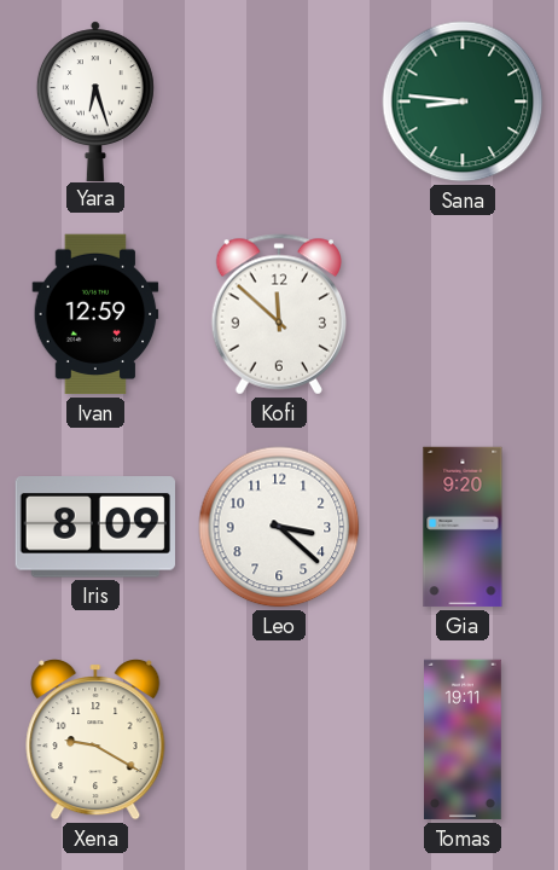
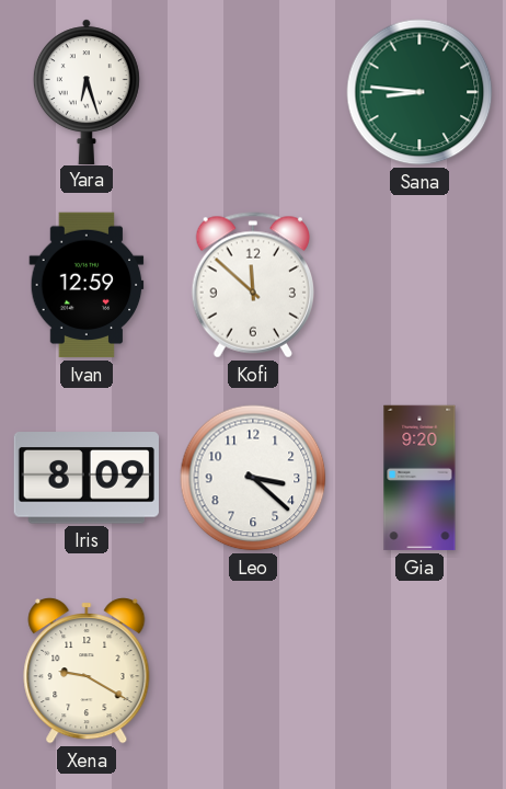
Tomas: 19:11 -> none
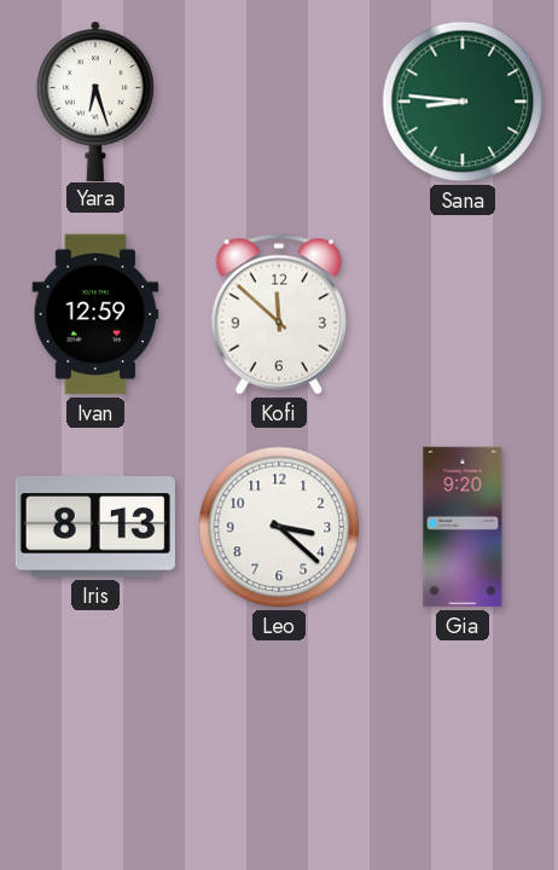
Iris: 8:09 -> 8:13
Xena: 9:20 -> none
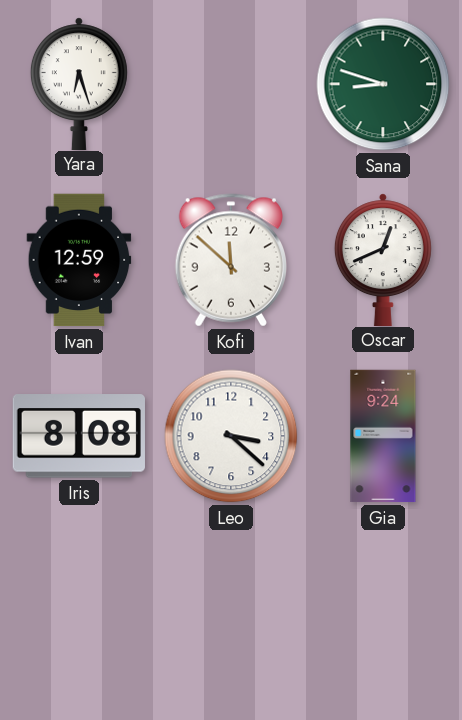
Sana: 8:46 -> 8:48
Oscar: none -> 12:41
Iris: 8:13 -> 8:08
Gia: 9:20 -> 9:24
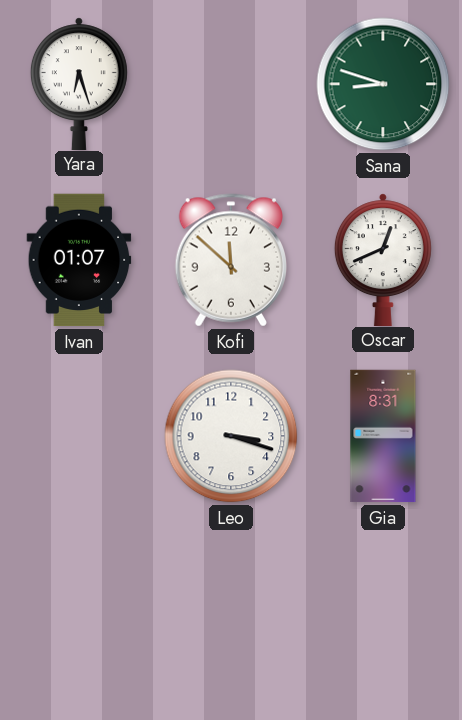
Ivan: 12:59 -> 01:07
Iris: 8:08 -> none
Leo: 3:22 -> 3:18
Gia: 9:24 -> 8:31
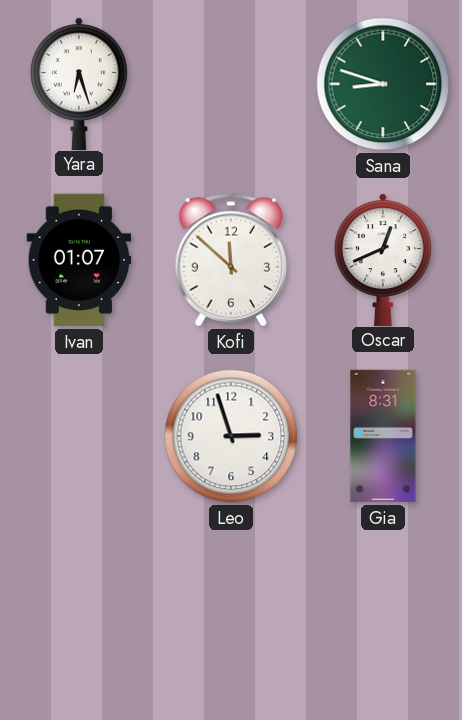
Leo: 3:18 -> 2:57
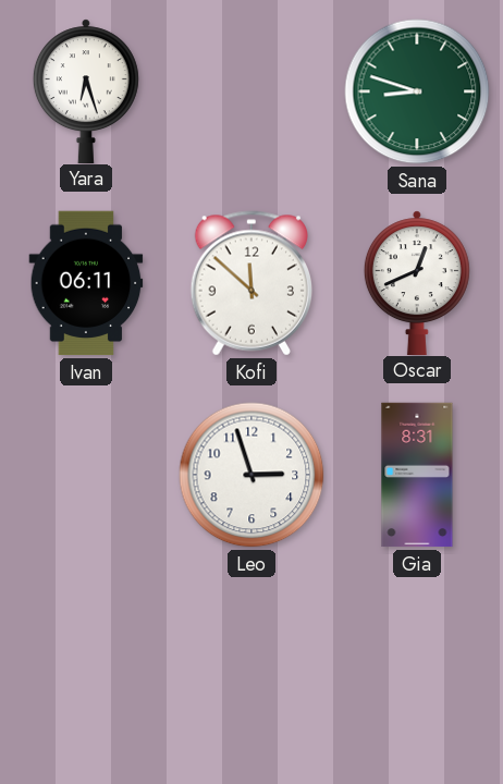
Ivan: 01:07 -> 06:11
